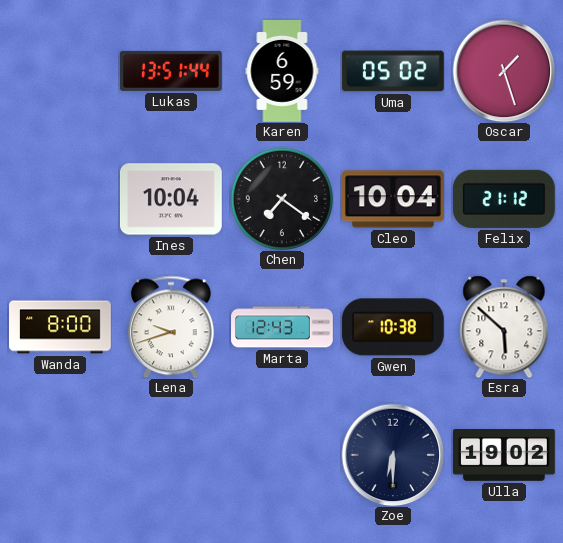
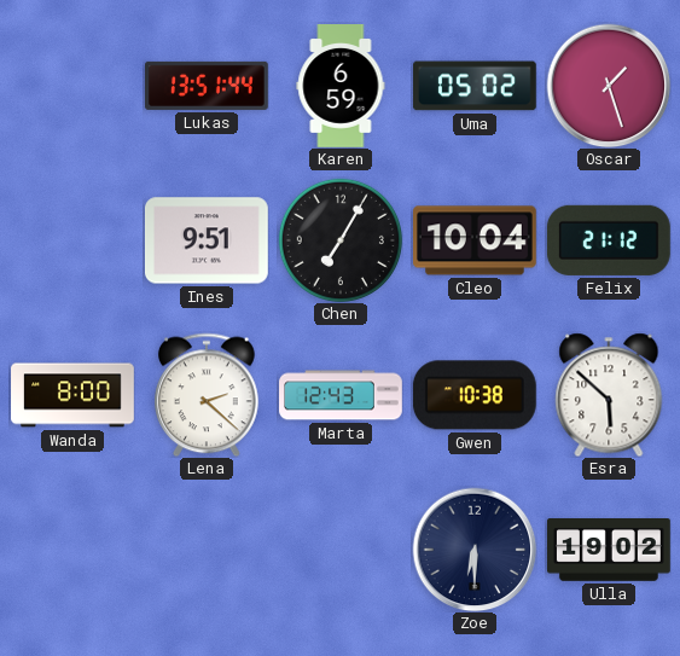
Ines: 10:04 -> 9:51
Chen: 7:21 -> 7:05
Lena: 9:42 -> 2:22
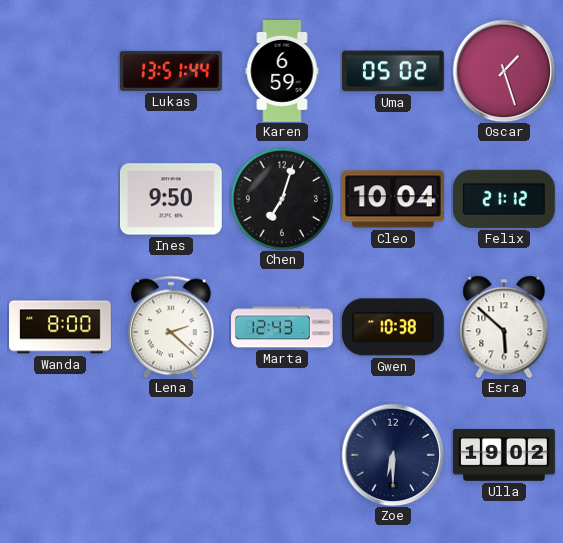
Ines: 9:51 -> 9:50
Chen: 7:05 -> 7:03
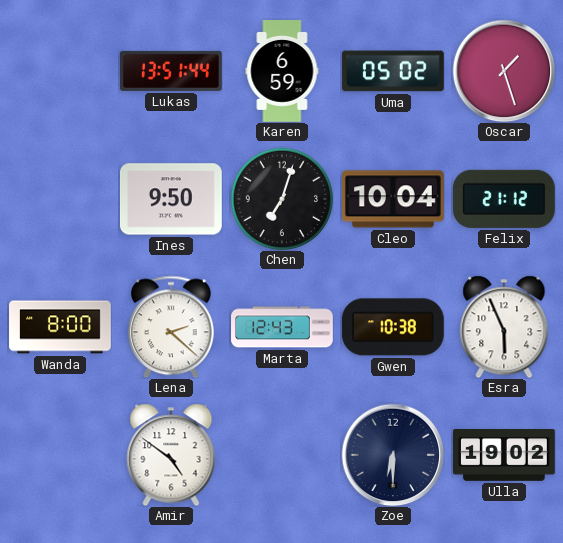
Esra: 5:52 -> 5:56
Amir: none -> 4:51
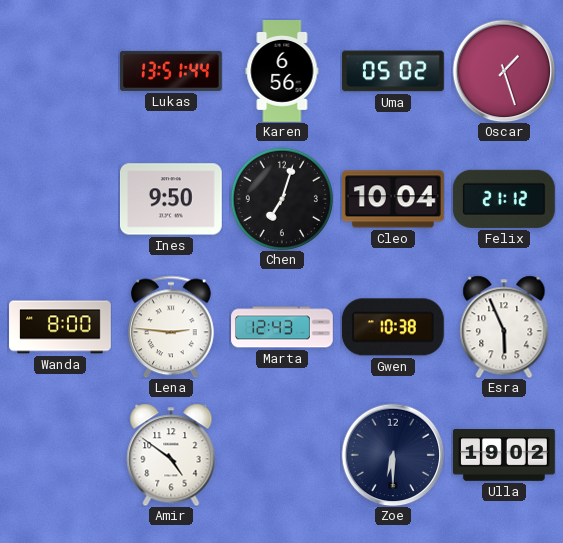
Karen: 6:59 -> 6:56
Lena: 2:22 -> 2:46
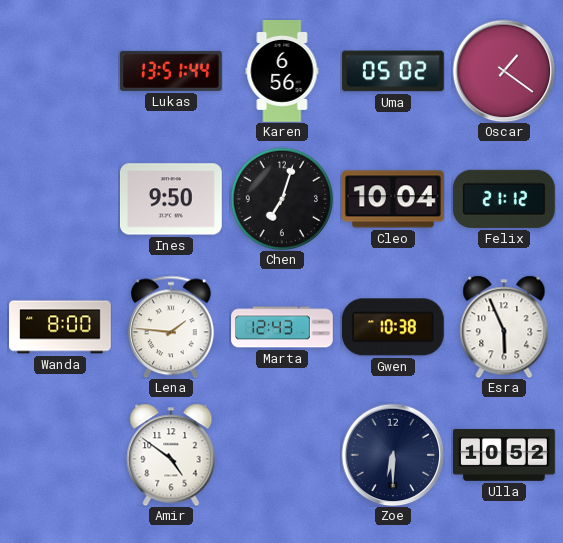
Oscar: 1:27 -> 1:21
Lena: 2:46 -> 1:46
Ulla: 19:02 -> 10:52
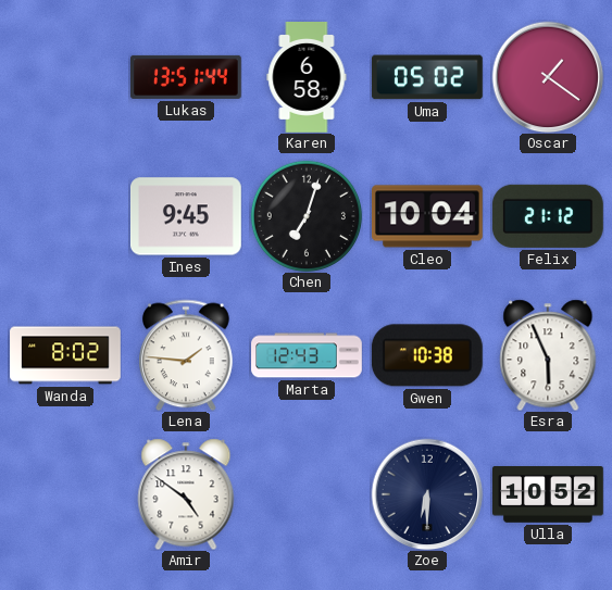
Karen: 6:56 -> 6:58
Ines: 9:50 -> 9:45
Wanda: 8:00 -> 8:02
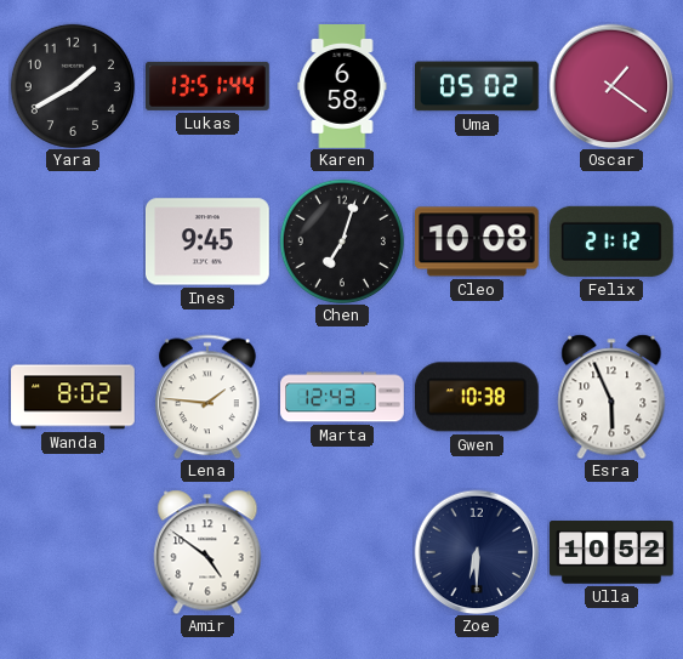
Yara: none -> 1:40
Cleo: 10:04 -> 10:08
